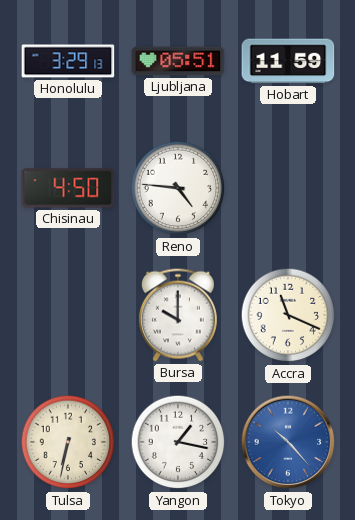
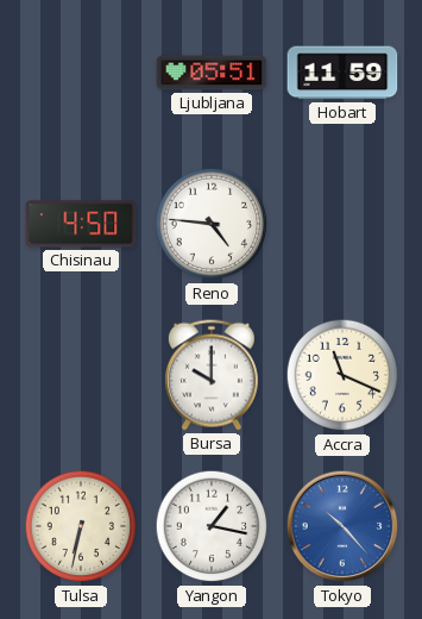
Honolulu: 3:29 -> none
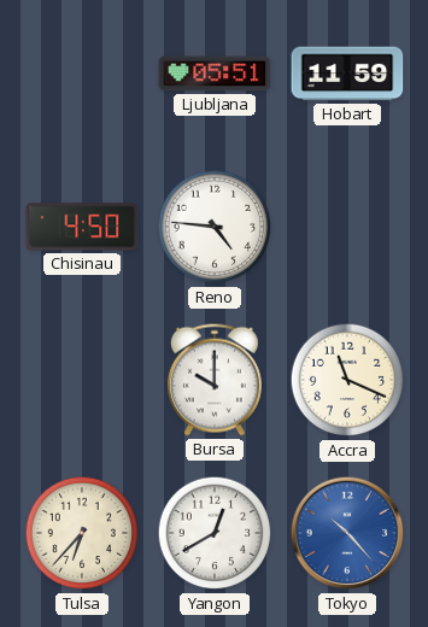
Tulsa: 6:32 -> 6:37
Yangon: 1:17 -> 12:40
